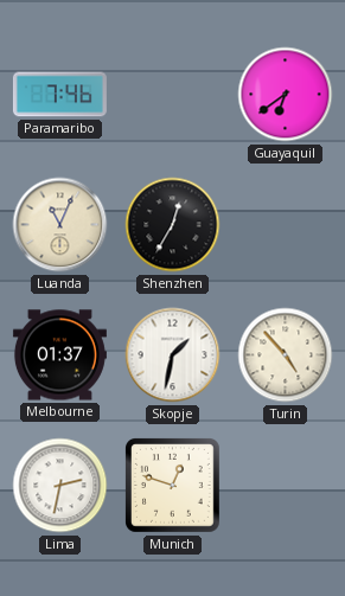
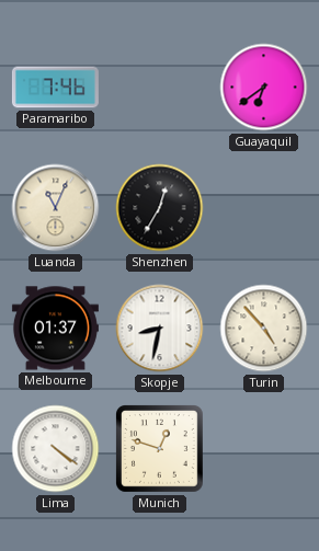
Skopje: 1:32 -> 8:32
Lima: 2:32 -> 4:21
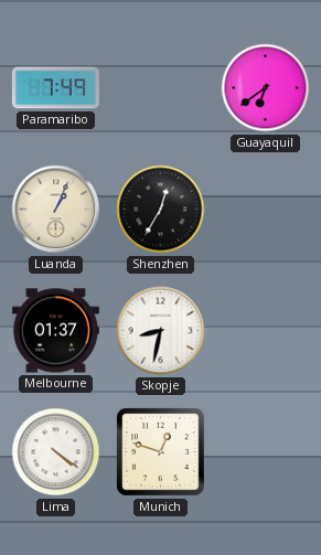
Paramaribo: 7:46 -> 7:49
Luanda: 11:04 -> 1:04
Turin: 4:53 -> none
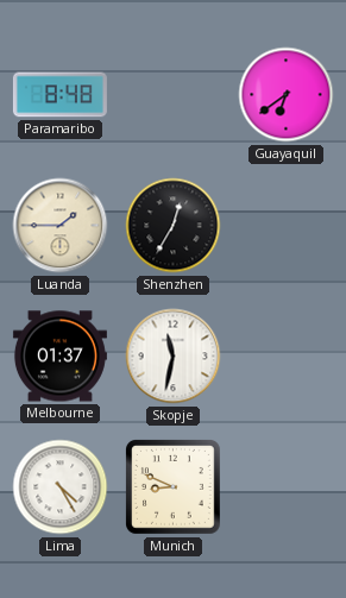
Paramaribo: 7:49 -> 8:48
Luanda: 1:04 -> 1:45
Skopje: 8:32 -> 11:32
Lima: 4:21 -> 4:25
Munich: 12:48 -> 8:49
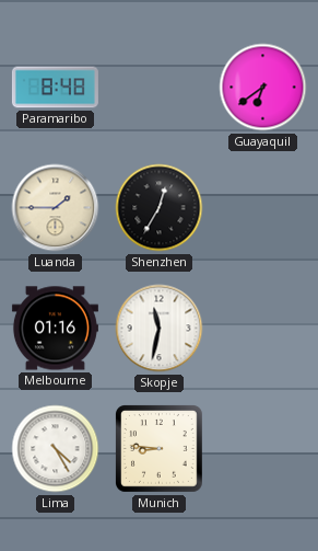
Melbourne: 01:37 -> 01:16
Munich: 8:49 -> 8:46
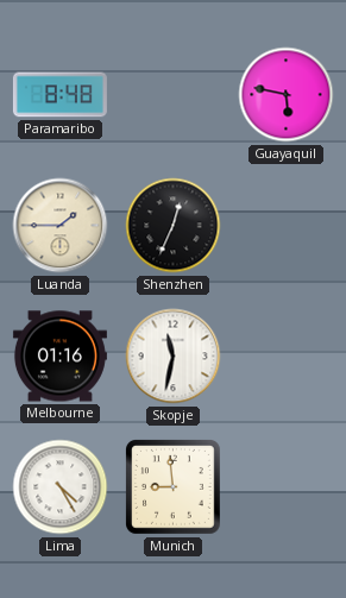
Guayaquil: 6:39 -> 5:47
Shenzhen: 12:35 -> 12:34
Munich: 8:46 -> 8:59
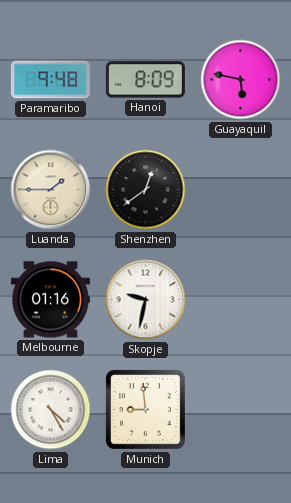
Paramaribo: 8:48 -> 9:48
Hanoi: none -> 8:09
Shenzhen: 12:34 -> 12:39
Skopje: 11:32 -> 9:32
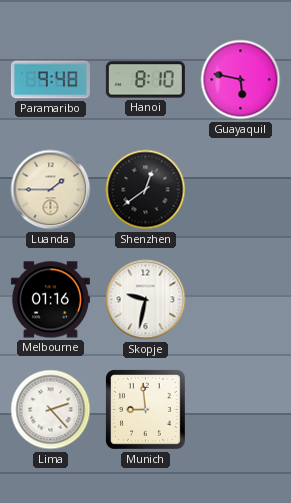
Hanoi: 8:09 -> 8:10
Lima: 4:25 -> 2:23
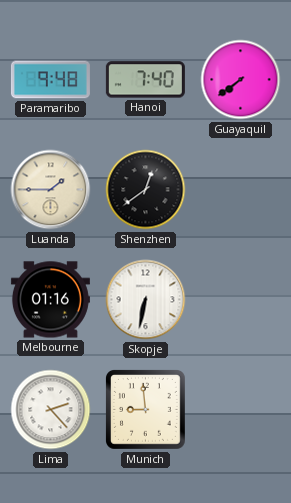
Hanoi: 8:10 -> 7:40
Guayaquil: 5:47 -> 7:39
Skopje: 9:32 -> 6:32
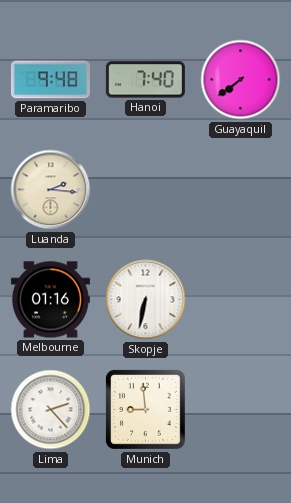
Luanda: 1:45 -> 2:16
Shenzhen: 12:39 -> none
